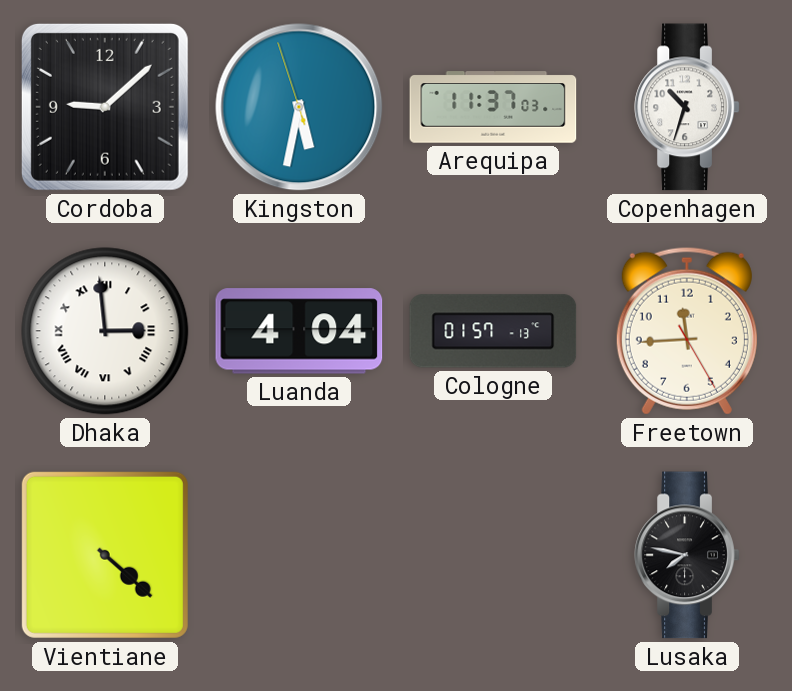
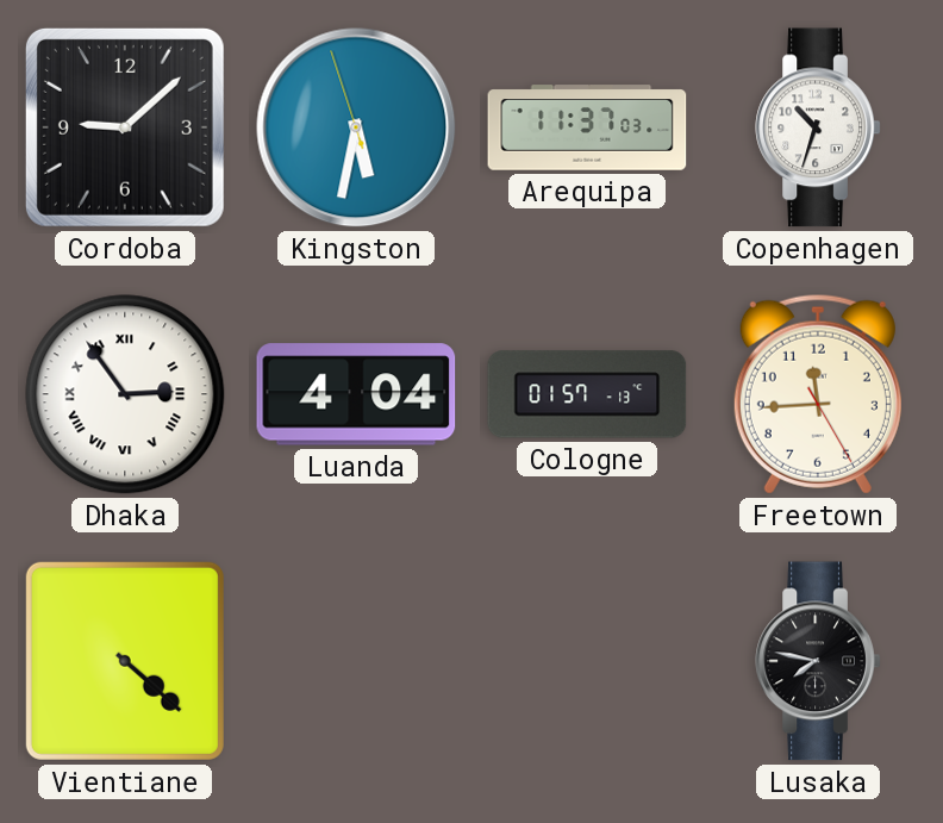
Dhaka: 2:59 -> 2:54
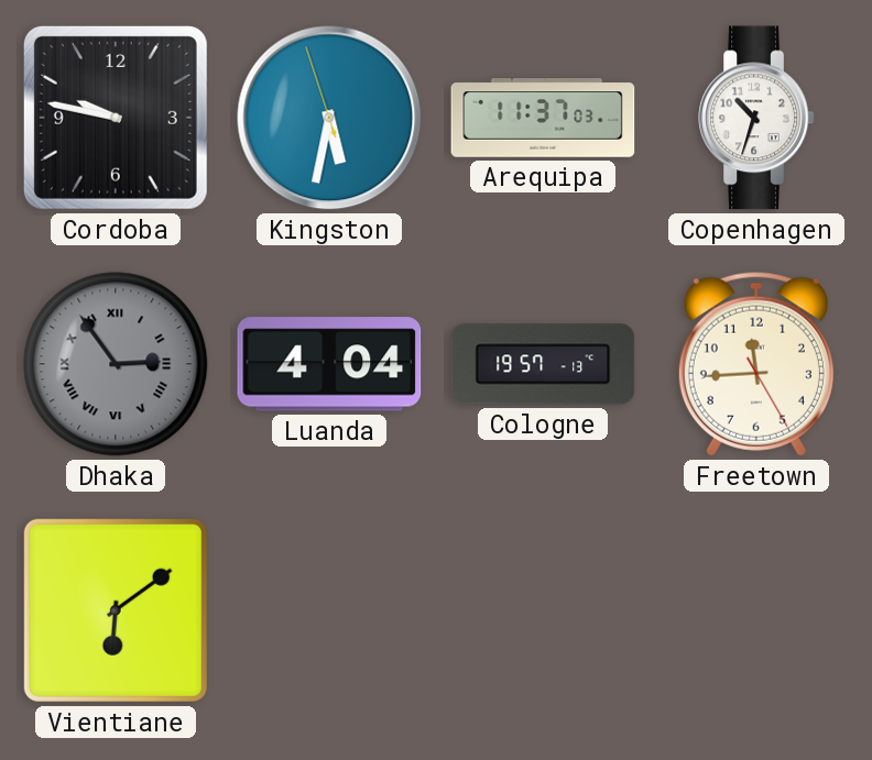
Cordoba: 9:08 -> 9:47
Dhaka dial: white -> grey
Cologne: 01:57 -> 19:57
Vientiane: 4:22 -> 6:09
Lusaka: 7:47 -> none
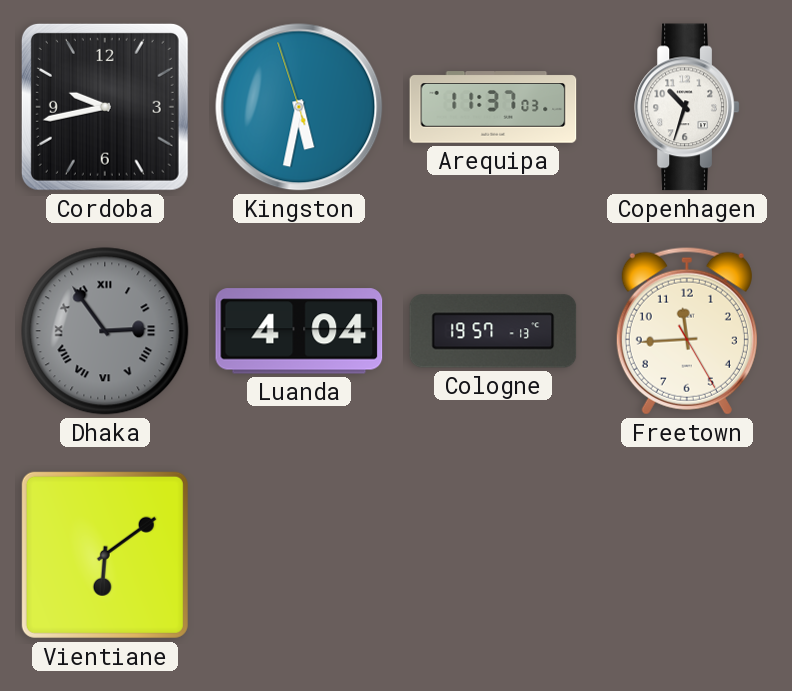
Cordoba: 9:47 -> 9:43
